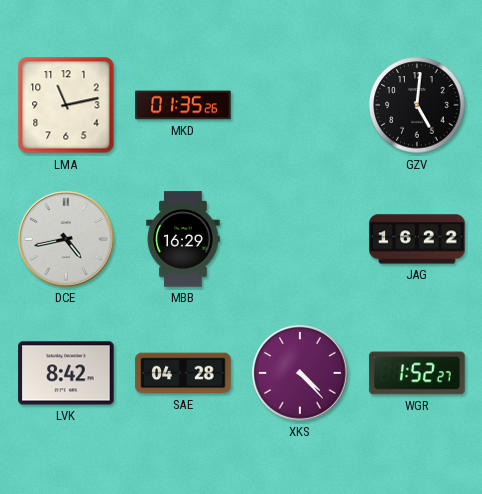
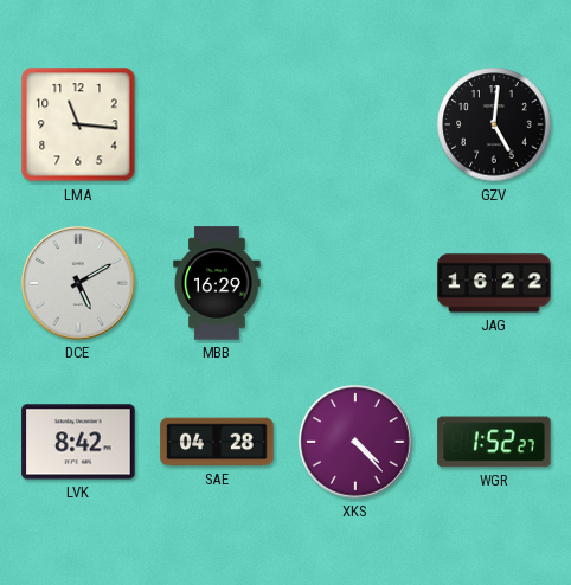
LMA: 11:13 -> 11:16
MKD: 01:35 -> none
DCE: 4:43 -> 5:10
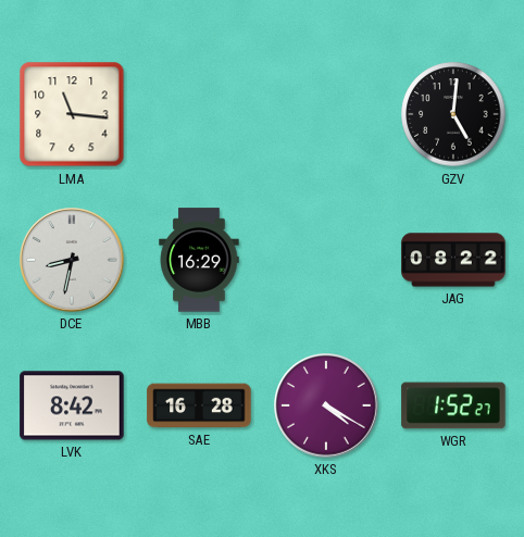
DCE: 5:10 -> 8:32
JAG: 16:22 -> 08:22
SAE: 04:28 -> 16:28
XKS: 4:23 -> 4:20
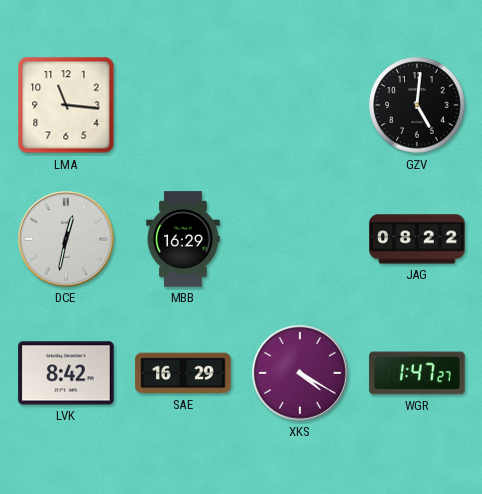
DCE: 8:32 -> 12:32
SAE: 16:28 -> 16:29
WGR: 1:52 -> 1:47
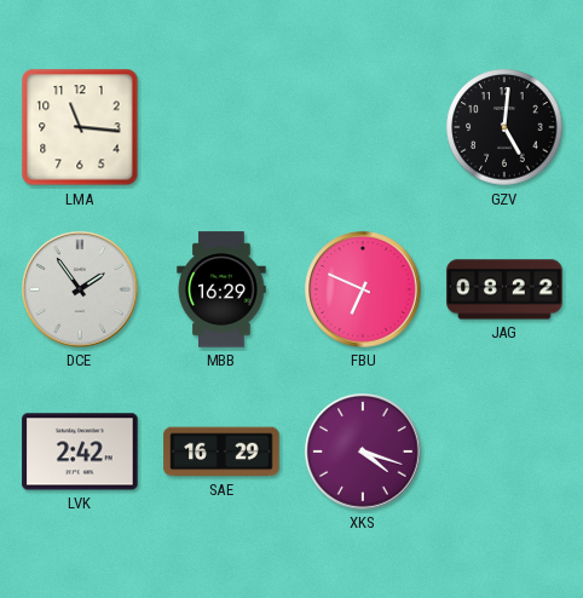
DCE: 12:32 -> 1:54
FBU: none -> 6:49
LVK: 8:42 -> 2:42
XKS: 4:20 -> 4:18
WGR: 1:47 -> none
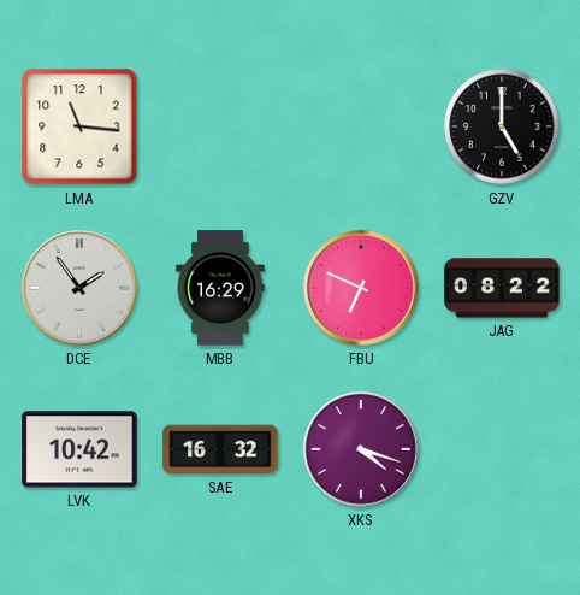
GZV: 5:01 -> 5:00
LVK: 2:42 -> 10:42
SAE: 16:29 -> 16:32
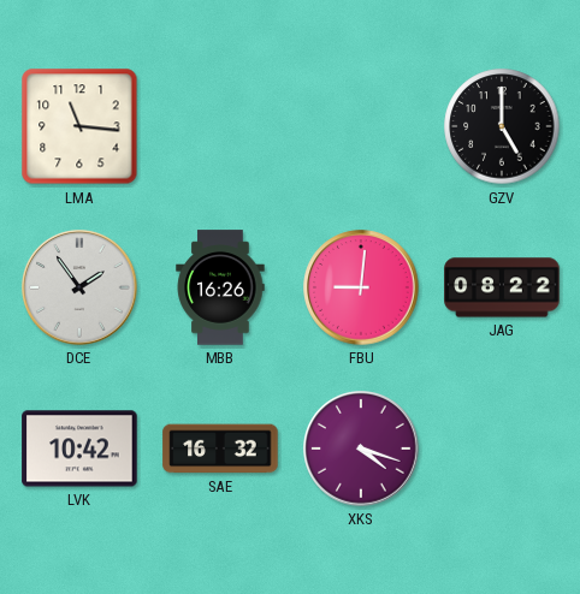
MBB: 16:29 -> 16:26
FBU: 6:49 -> 9:01
